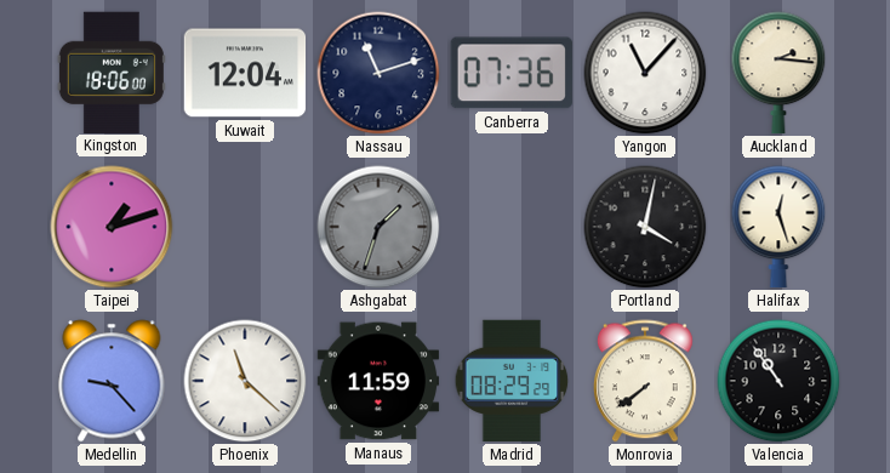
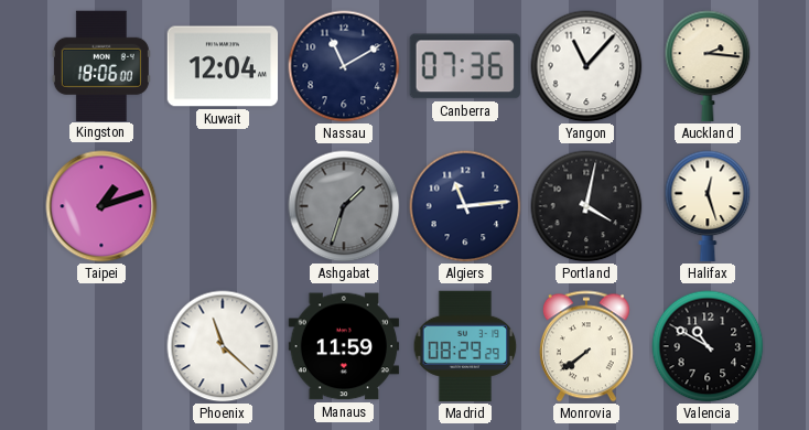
Nassau: 11:12 -> 11:10
Algiers: none -> 11:14
Medellin: 9:23 -> none
Valencia: 10:54 -> 10:50
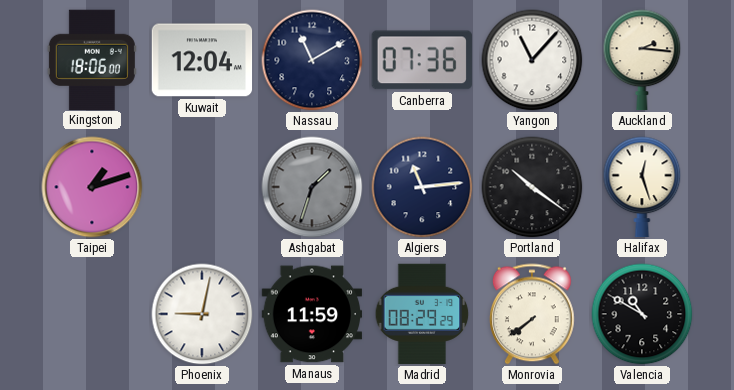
Portland: 4:02 -> 10:21
Phoenix: 11:22 -> 9:02
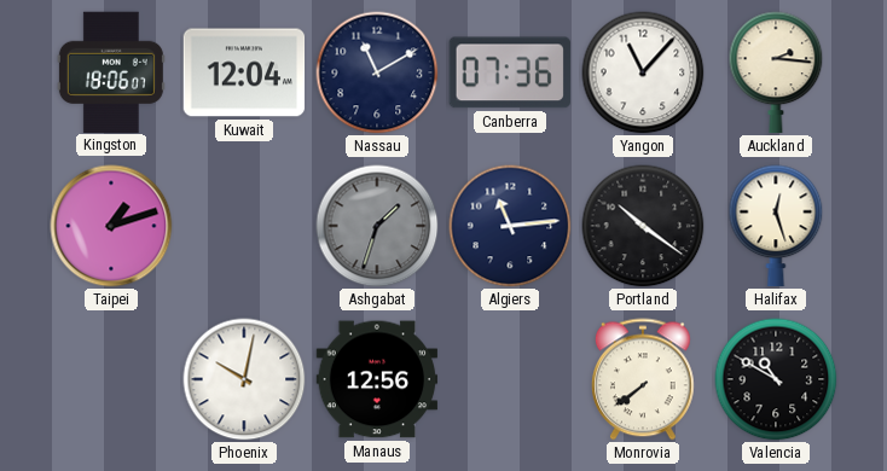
Kingston: 18:06:00 -> 18:06:07
Phoenix: 9:02 -> 10:02
Manaus: 11:59 -> 12:56
Madrid: 08:29 -> none
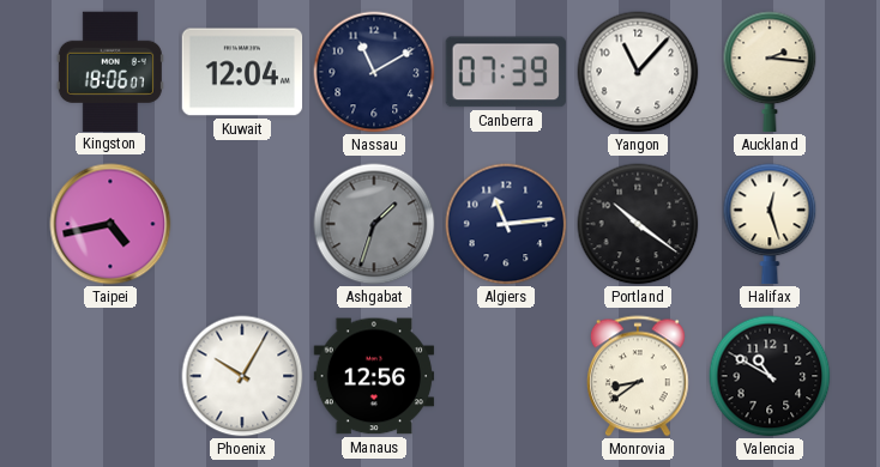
Canberra: 07:36 -> 07:39
Taipei: 1:12 -> 4:43
Phoenix: 10:02 -> 10:05
Monrovia: 7:39 -> 8:39
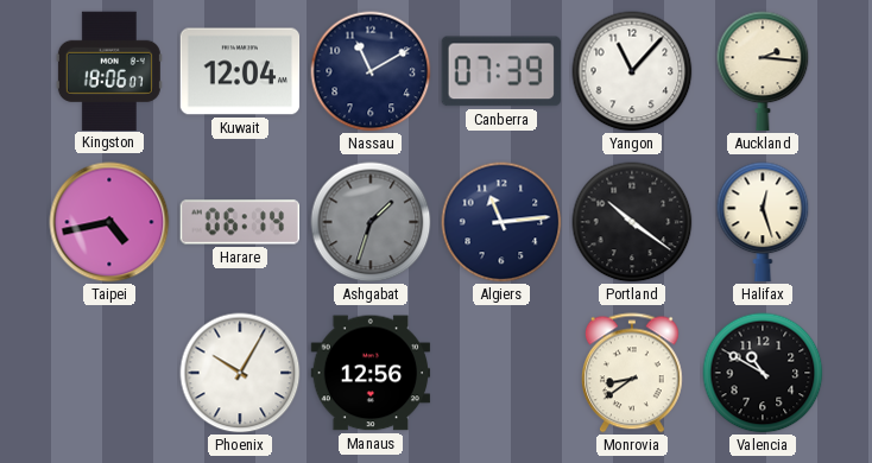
Harare: none -> 06:14
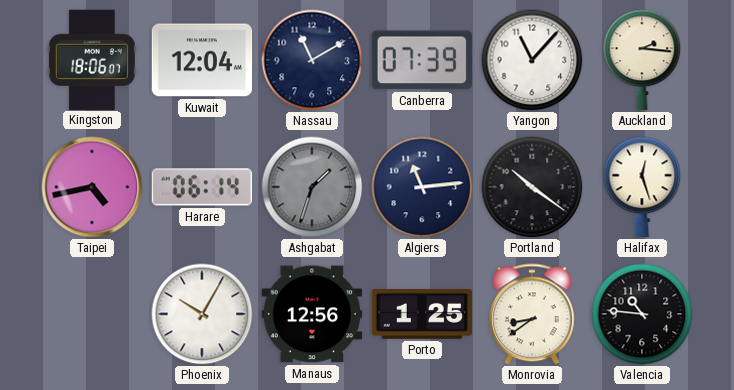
Porto: none -> 1:25
Valencia: 10:50 -> 10:46
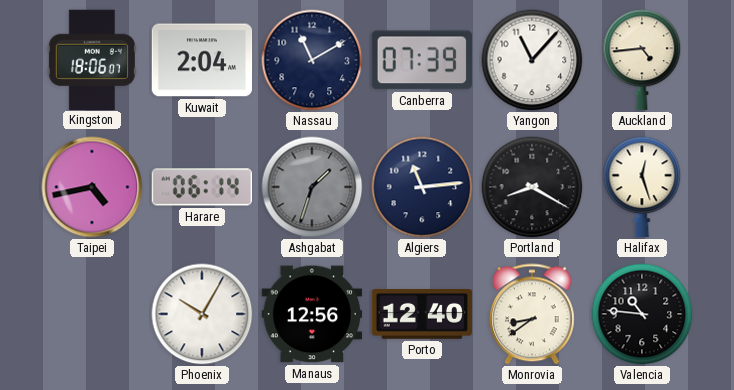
Kuwait: 12:04 -> 2:04
Auckland: 2:16 -> 4:44
Portland: 10:21 -> 8:20
Porto: 1:25 -> 12:40
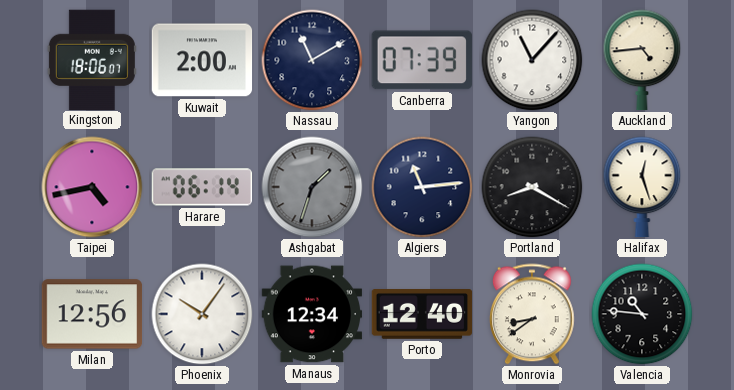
Kuwait: 2:04 -> 2:00
Milan: none -> 12:56
Phoenix: 10:05 -> 10:06
Manaus: 12:56 -> 12:34
